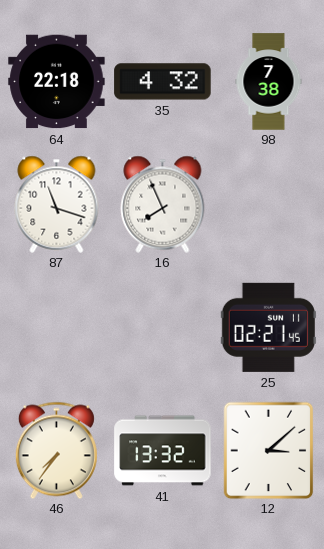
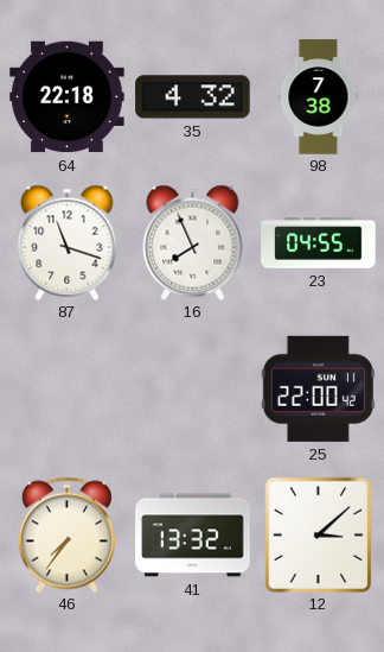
23: none -> 04:55
25: 02:21 -> 22:00
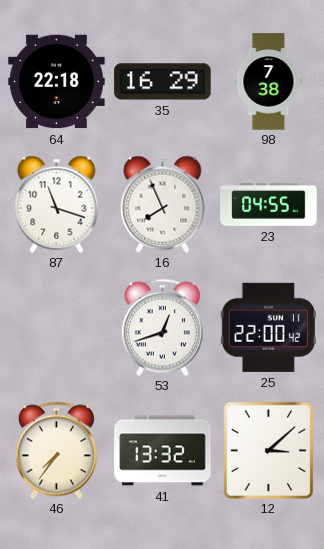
35: 4:32 -> 16:29
53: none -> 12:42
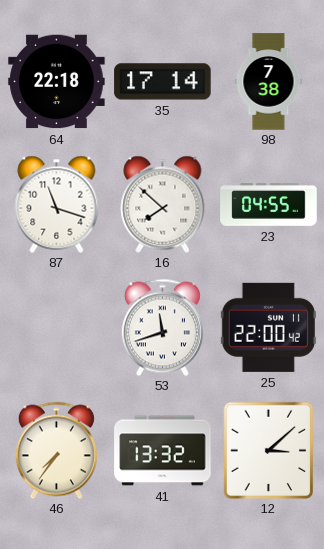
35: 16:29 -> 17:14
16: 7:56 -> 7:52
53: 12:42 -> 11:42
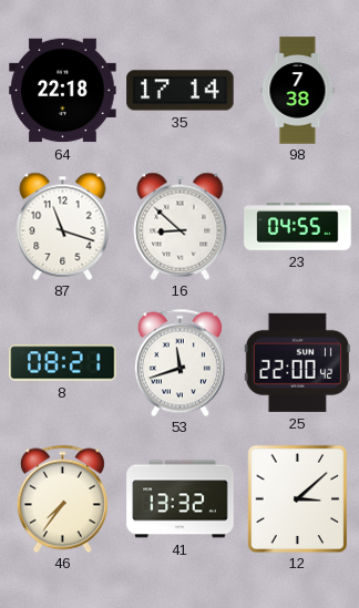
16: 7:52 -> 8:52
8: none -> 08:21
